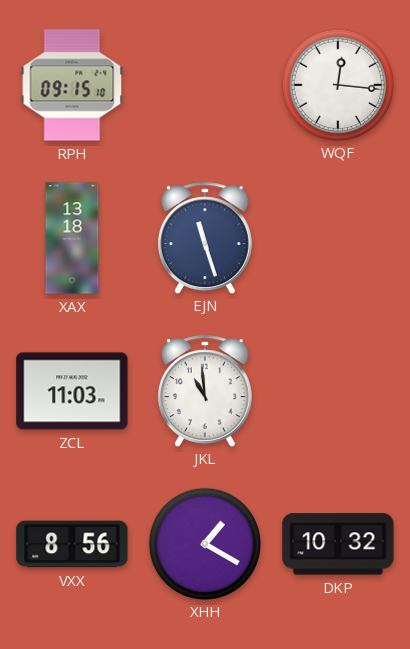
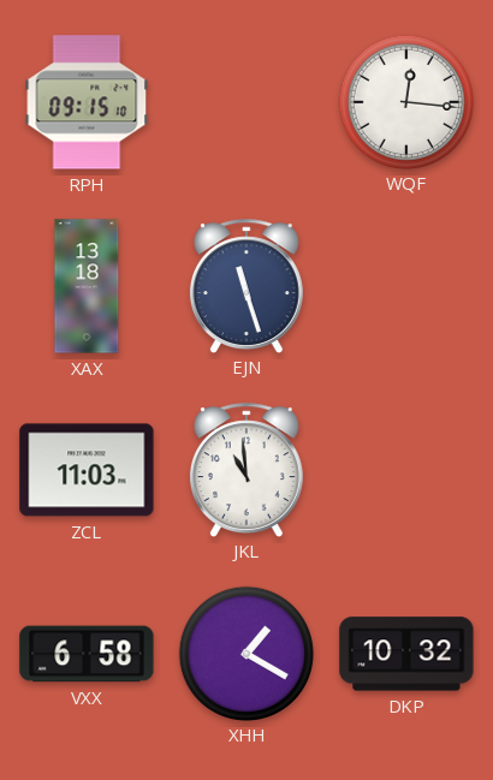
VXX: 8:56 -> 6:58
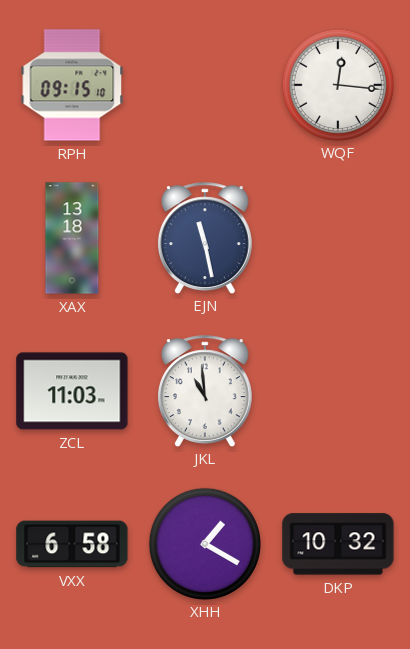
EJN: 11:27 -> 11:28
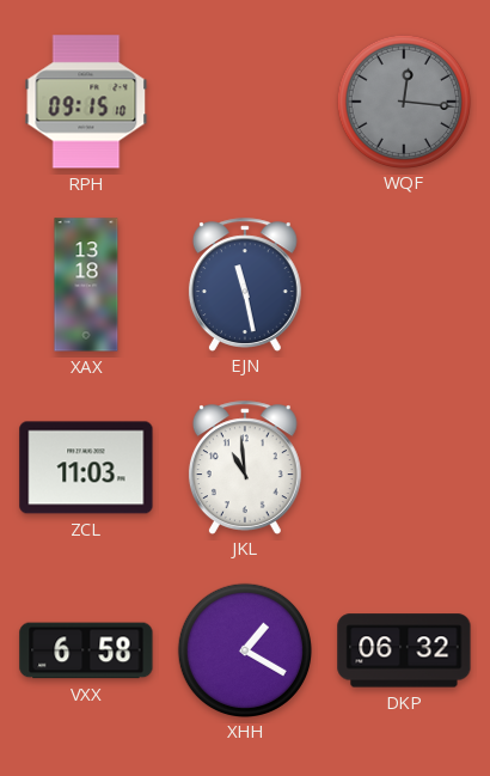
WQF dial: white -> grey
DKP: 10:32 -> 06:32
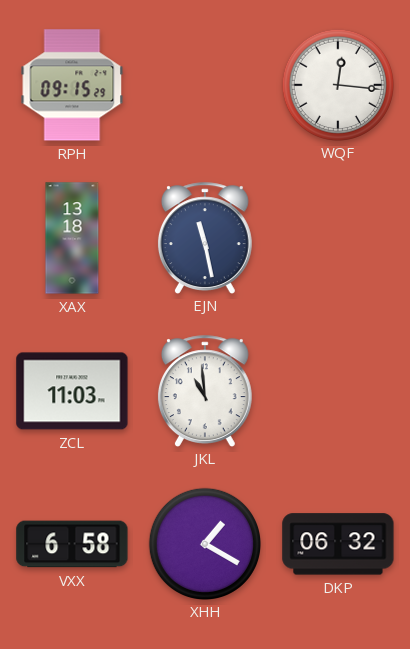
RPH: 09:15:10 -> 09:15:29
WQF dial: grey -> white
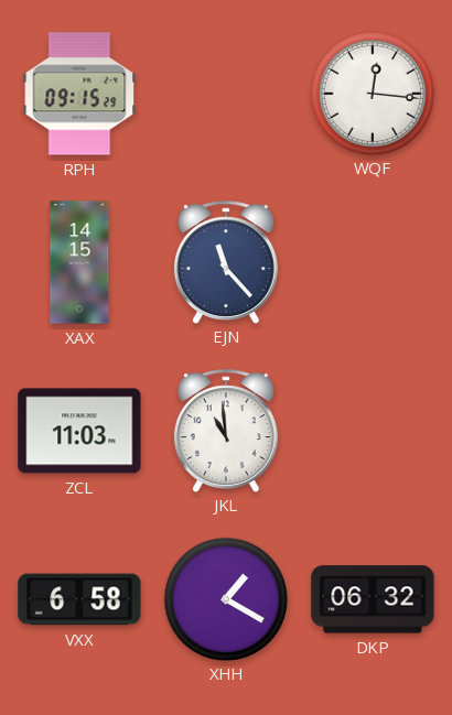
XAX: 13:18 -> 14:15
EJN: 11:28 -> 11:23
